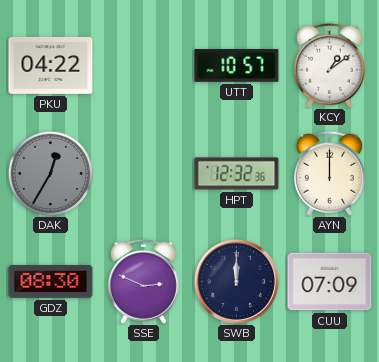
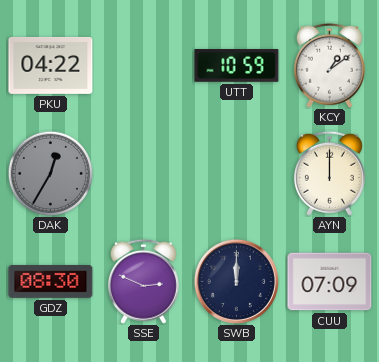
UTT: 10:57 -> 10:59
HPT: 12:32 -> none
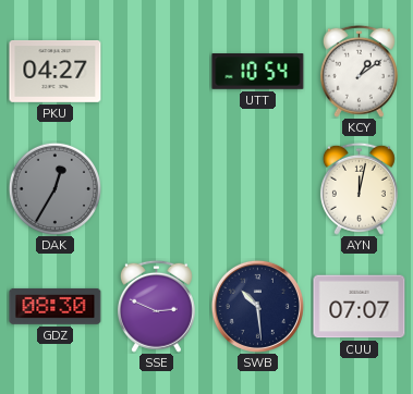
PKU: 04:22 -> 04:27
UTT: 10:59 -> 10:54
AYN: 12:00 -> 12:02
SWB: 12:00 -> 10:29
CUU: 07:09 -> 07:07
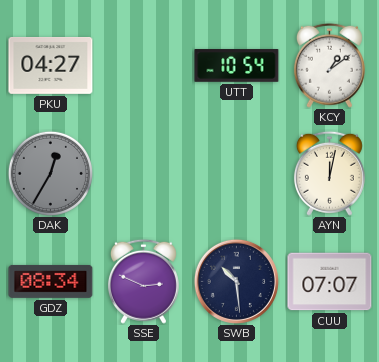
GDZ: 08:30 -> 08:34
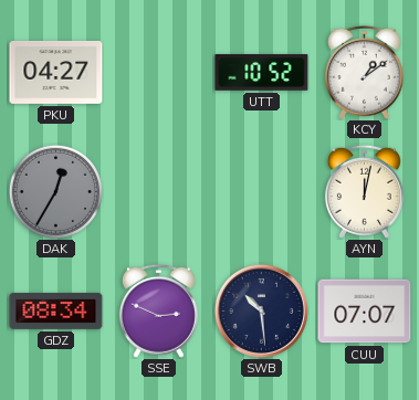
UTT: 10:54 -> 10:52
